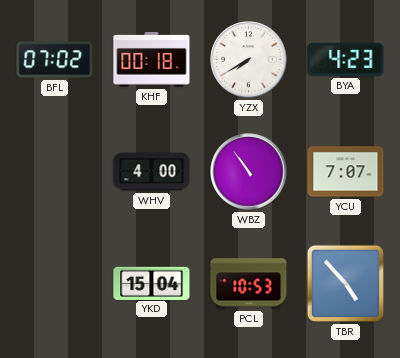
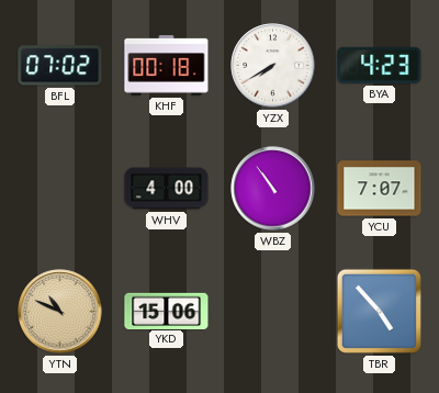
YTN: none -> 10:49
YKD: 15:04 -> 15:06
PCL: 10:53 -> none
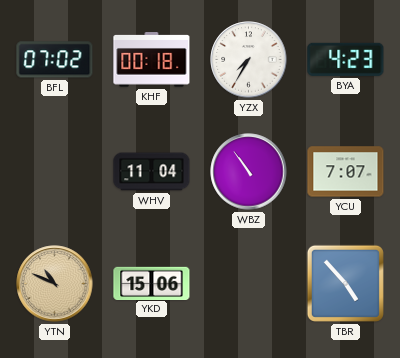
YZX: 7:40 -> 7:35
WHV: 4:00 -> 11:04
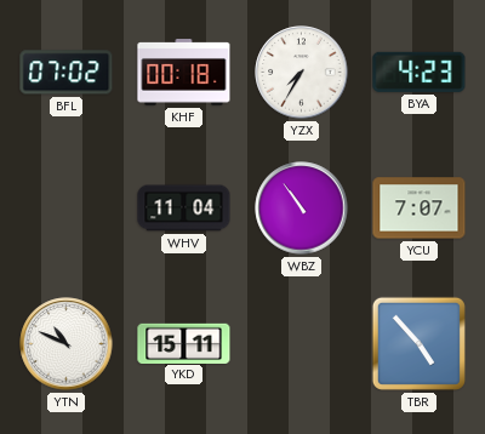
YTN dial: champagne -> white
YKD: 15:06 -> 15:11
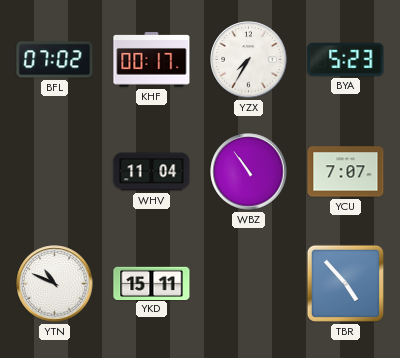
KHF: 00:18 -> 00:17
BYA: 4:23 -> 5:23
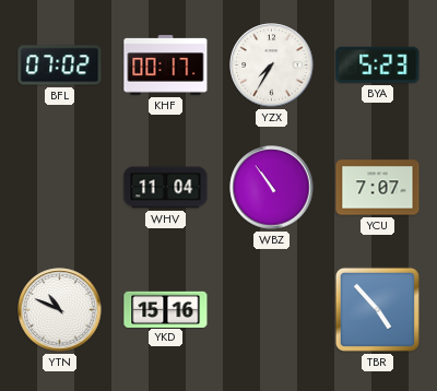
YKD: 15:11 -> 15:16
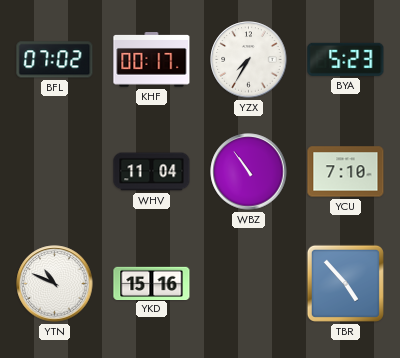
YCU: 7:07 -> 7:10
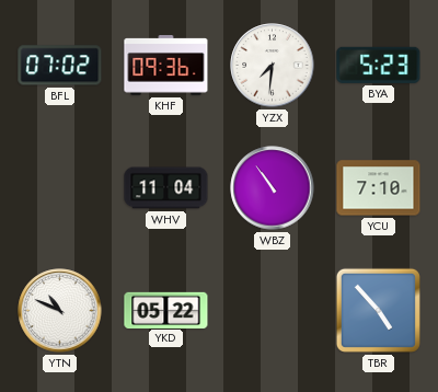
KHF: 00:17 -> 09:36
YZX: 7:35 -> 7:31
YKD: 15:16 -> 05:22
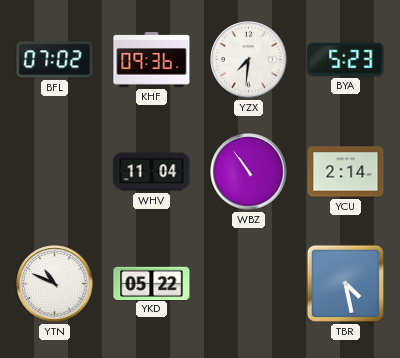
YCU: 7:10 -> 2:14
TBR: 4:53 -> 4:28
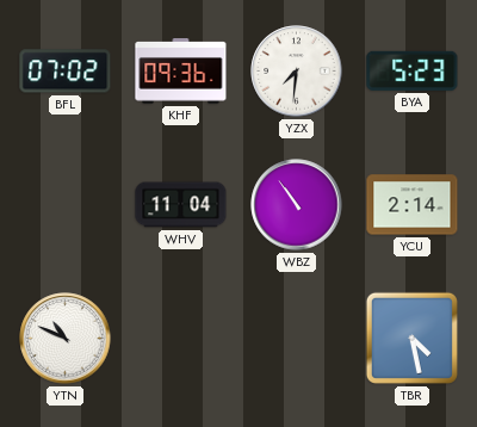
YKD: 05:22 -> none
